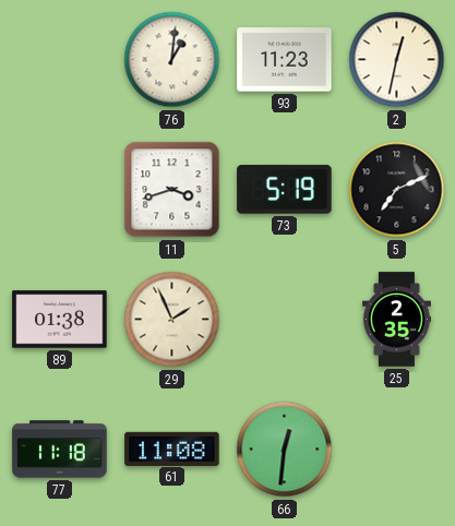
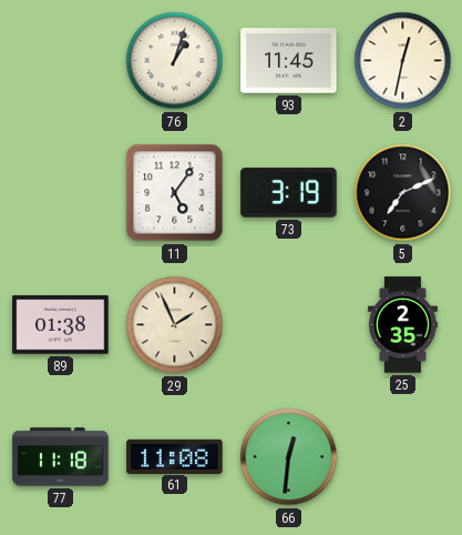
76: 1:01 -> 1:03
93: 11:23 -> 11:45
11: 3:42 -> 5:06
73: 5:19 -> 3:19
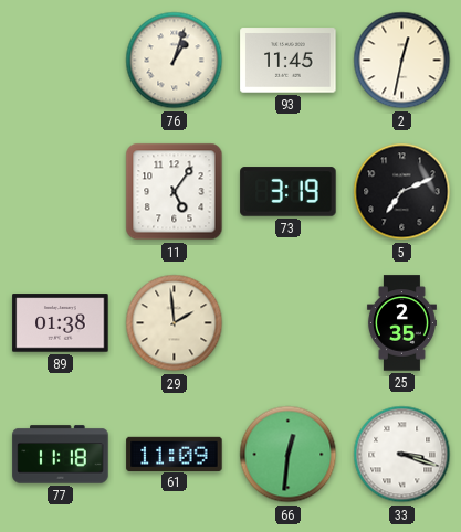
29: 1:56 -> 1:59
61: 11:08 -> 11:09
33: none -> 3:18
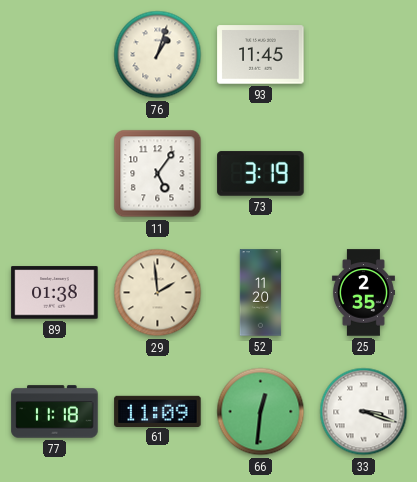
2: 12:32 -> none
5: 7:11 -> none
52: none -> 11:20
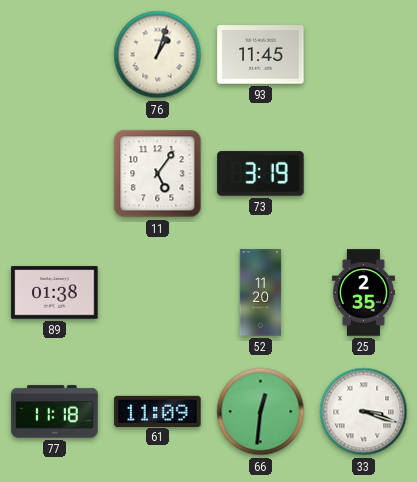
29: 1:59 -> none
